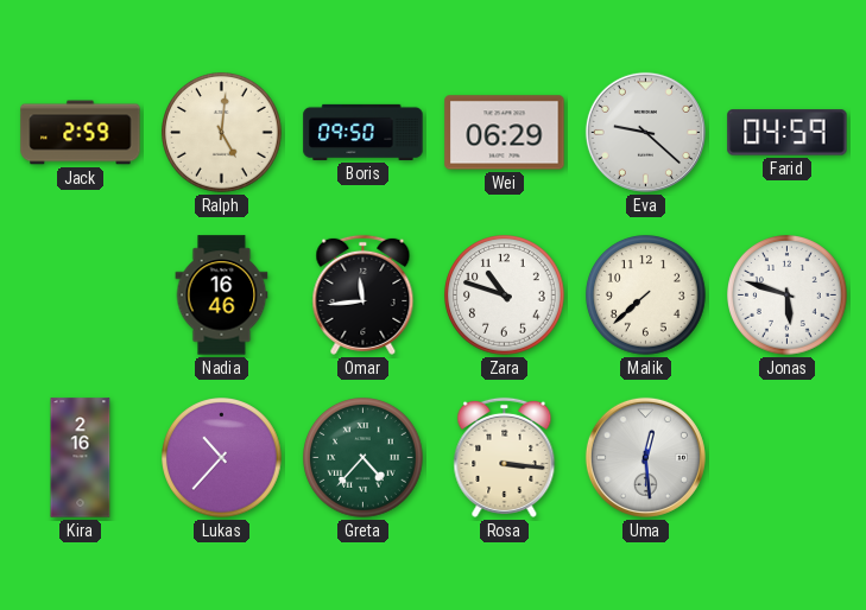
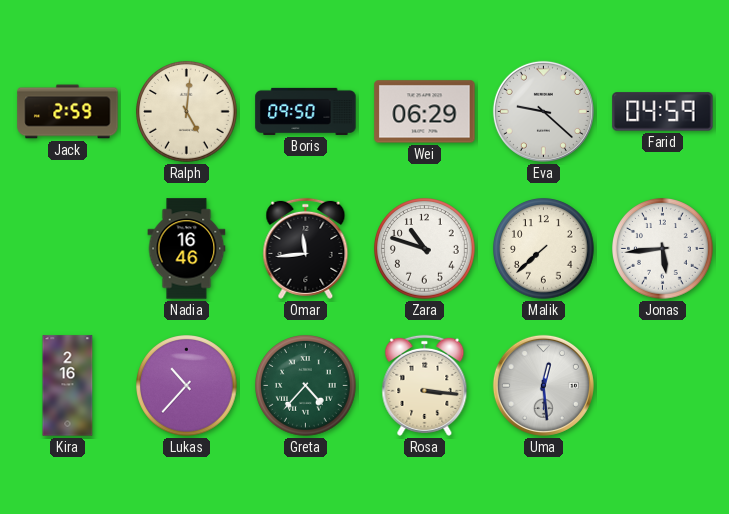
Jonas: 5:48 -> 5:44
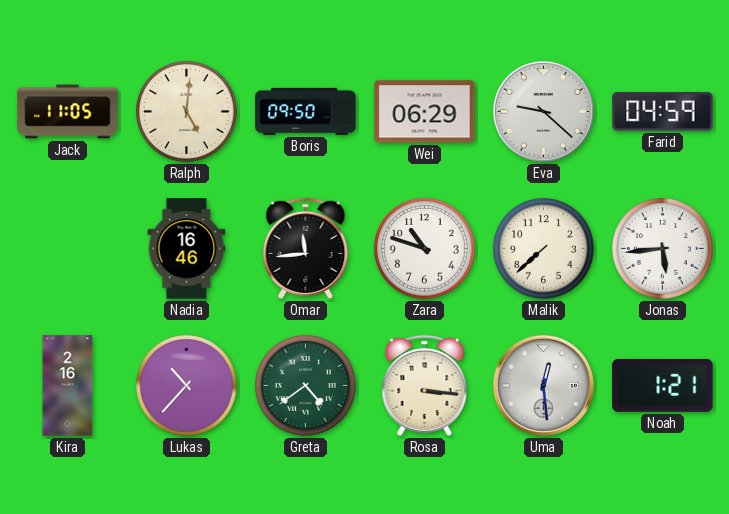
Jack: 2:59 -> 11:05
Greta: 4:37 -> 4:39
Noah: none -> 1:21
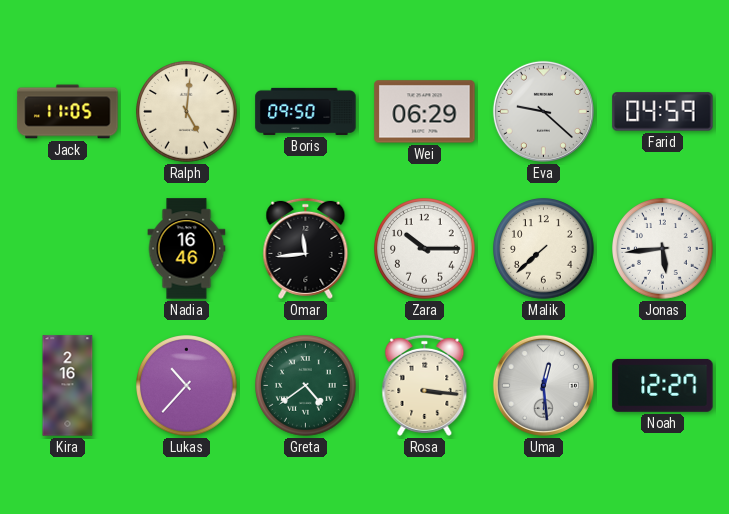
Zara: 10:48 -> 10:15
Noah: 1:21 -> 12:27
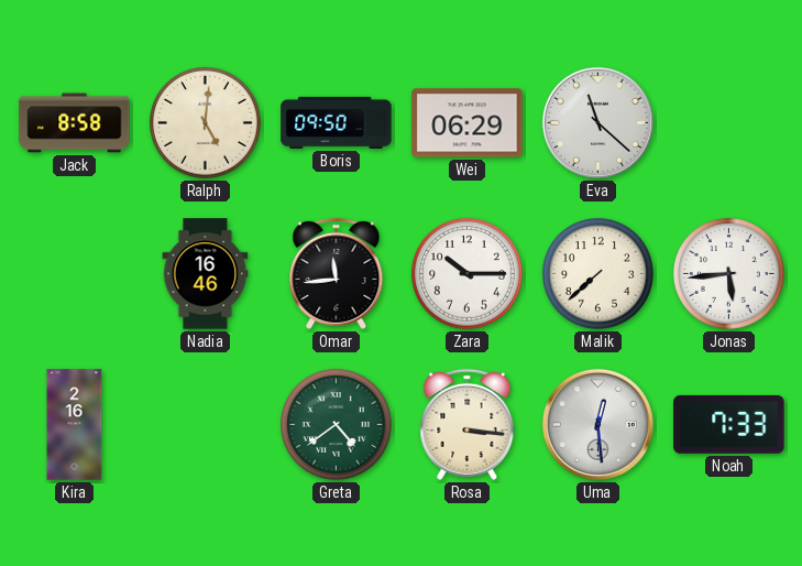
Jack: 11:05 -> 8:58
Eva: 9:22 -> 11:22
Farid: 04:59 -> none
Lukas: 10:37 -> none
Noah: 12:27 -> 7:33
